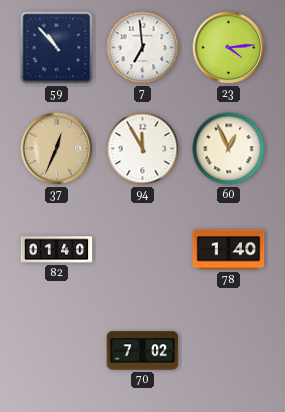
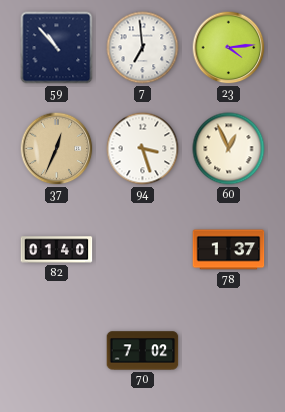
94: 11:55 -> 3:27
78: 1:40 -> 1:37
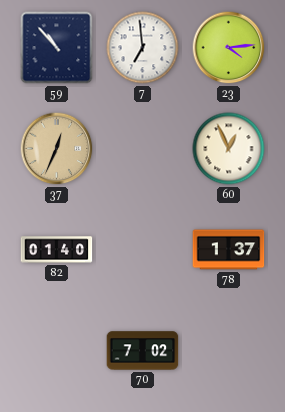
94: 3:27 -> none
